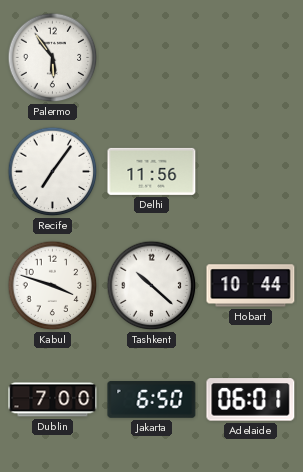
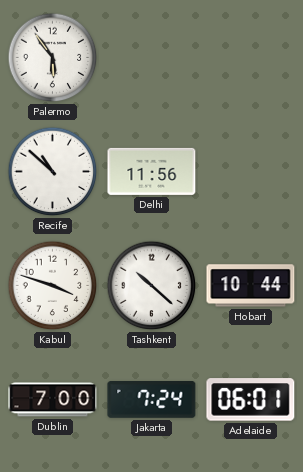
Recife: 7:06 -> 10:52
Jakarta: 6:50 -> 7:24
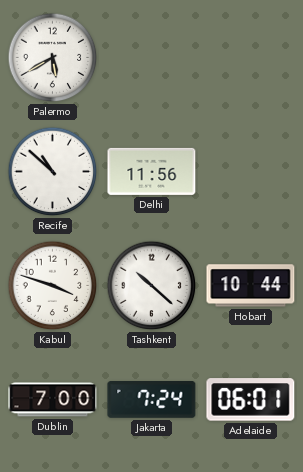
Palermo: 5:54 -> 5:40
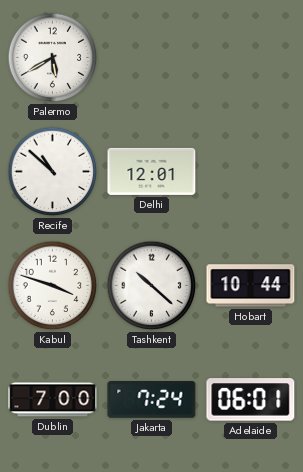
Delhi: 11:56 -> 12:01
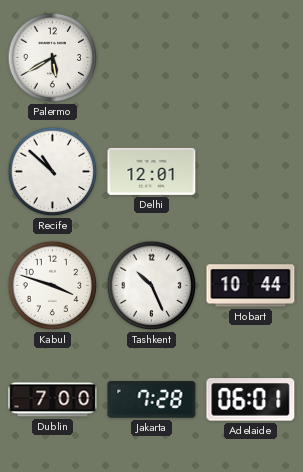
Tashkent: 10:22 -> 10:26
Jakarta: 7:24 -> 7:28
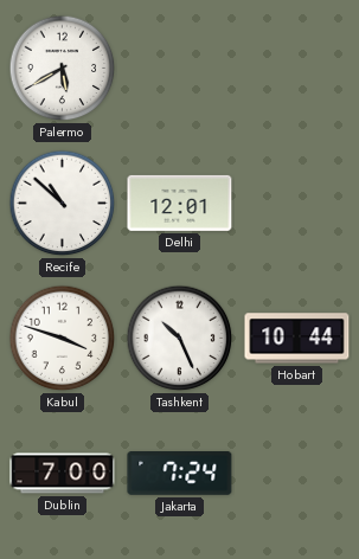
Jakarta: 7:28 -> 7:24
Adelaide: 06:01 -> none
